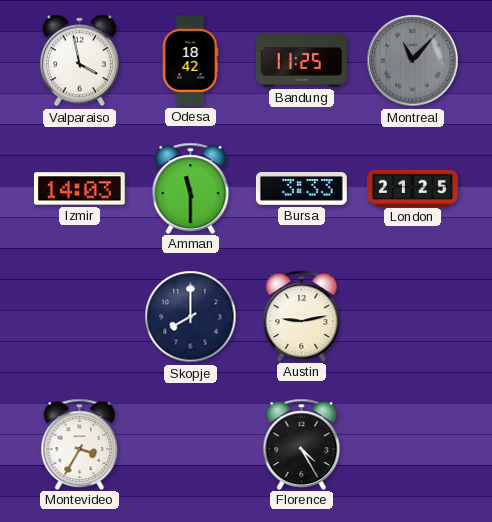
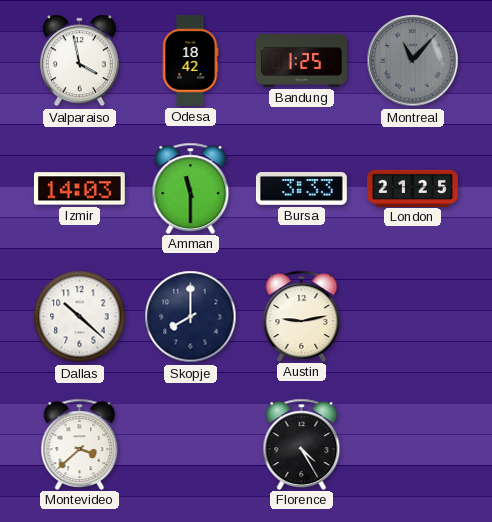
Bandung: 11:25 -> 1:25
Dallas: none -> 10:22
Montevideo: 3:35 -> 3:38
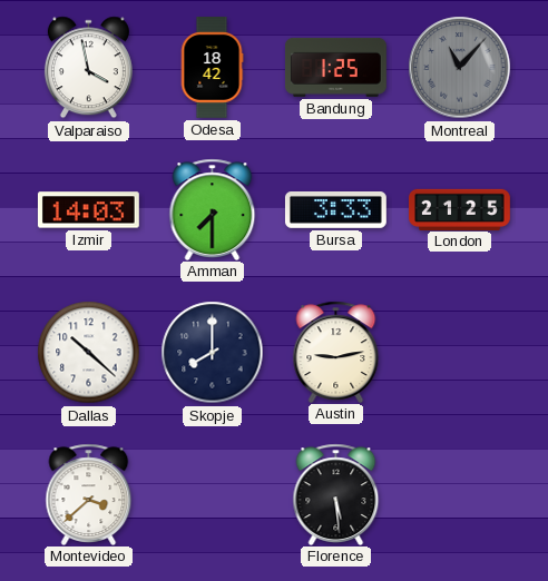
Amman: 11:30 -> 7:30
Florence: 4:25 -> 5:29
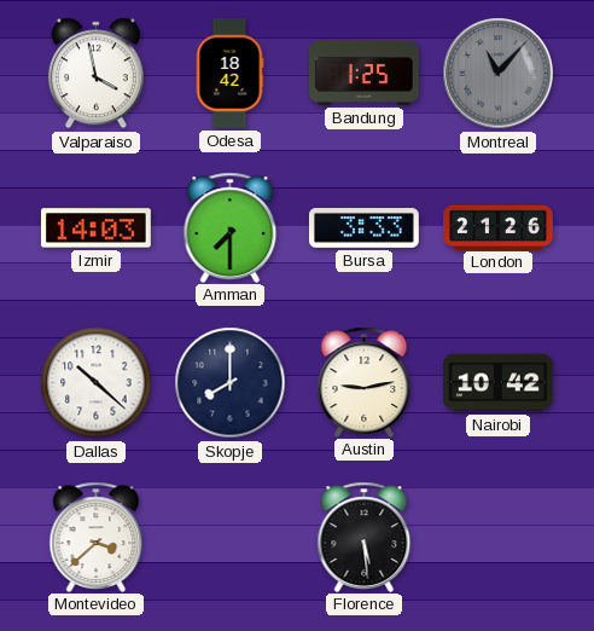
London: 21:25 -> 21:26
Nairobi: none -> 10:42
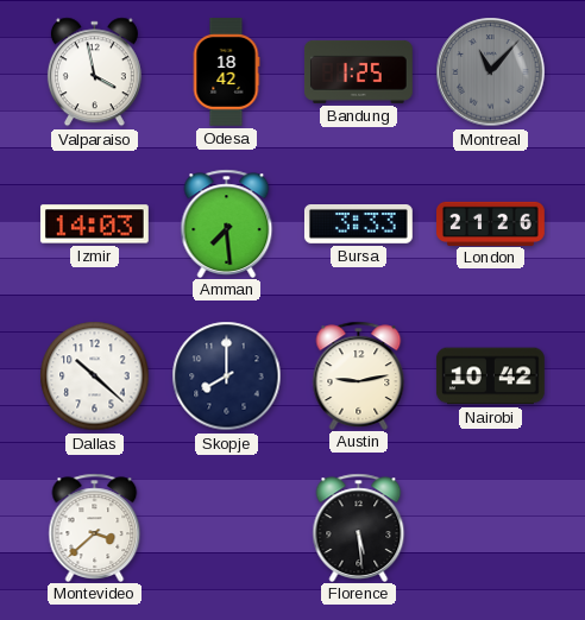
Amman: 7:30 -> 7:29
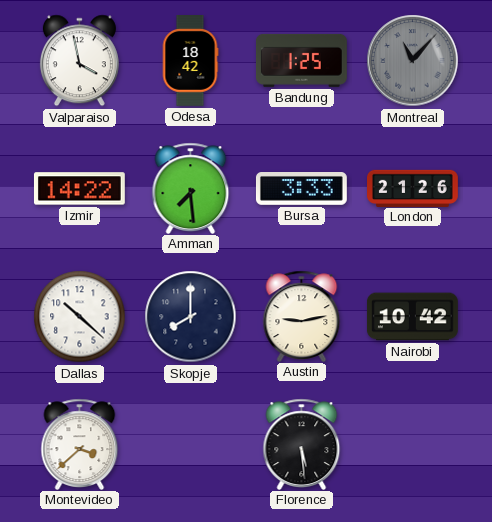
Izmir: 14:03 -> 14:22
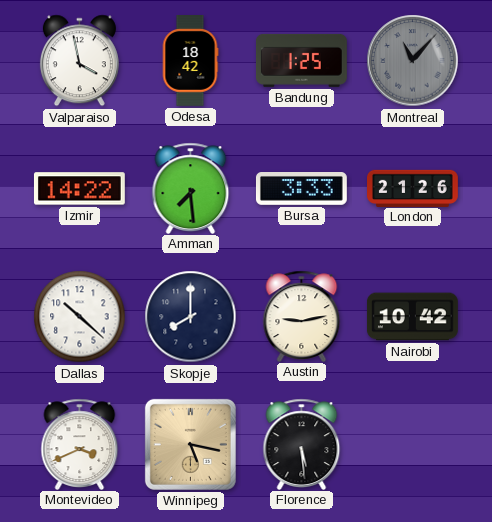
Montevideo: 3:38 -> 3:41
Winnipeg: none -> 5:17
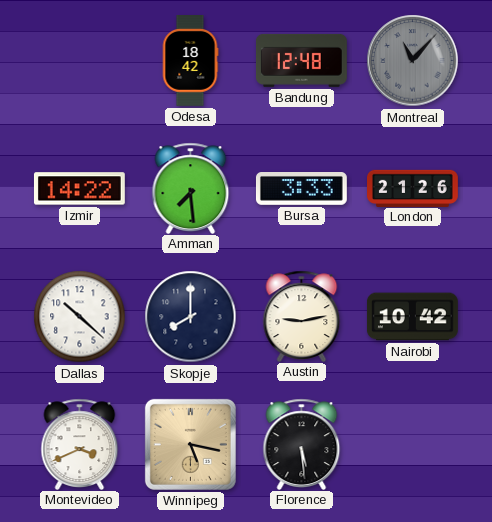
Valparaiso: 3:58 -> none
Bandung: 1:25 -> 12:48
